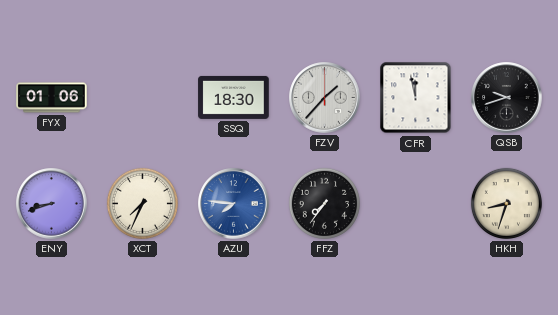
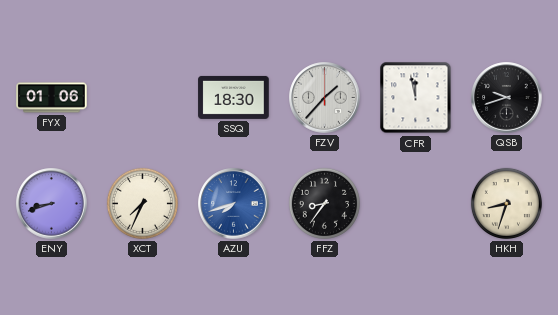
AZU: 7:46 -> 7:42
FFZ: 7:36 -> 8:36
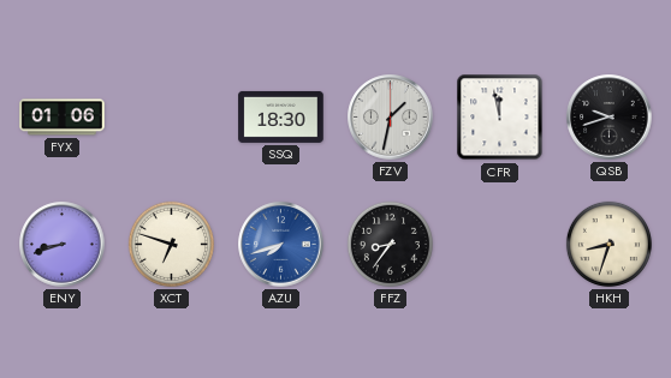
FZV: 1:37 -> 1:32
XCT: 7:34 -> 6:48
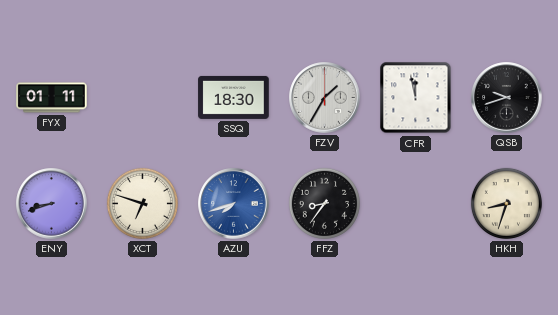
FYX: 01:06 -> 01:11
FZV: 1:32 -> 1:35
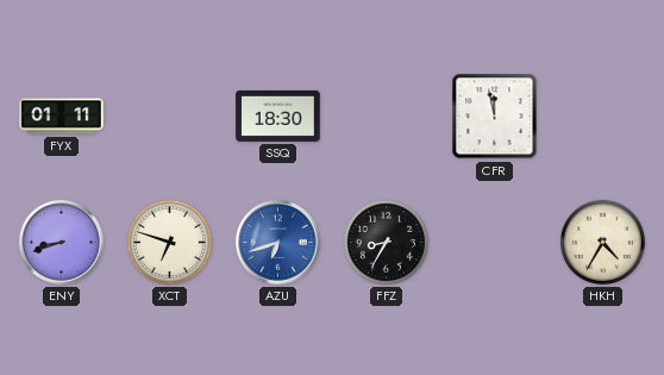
FZV: 1:35 -> none
QSB: 9:42 -> none
AZU: 7:42 -> 6:42
FFZ: 8:36 -> 8:35
HKH: 8:33 -> 4:35
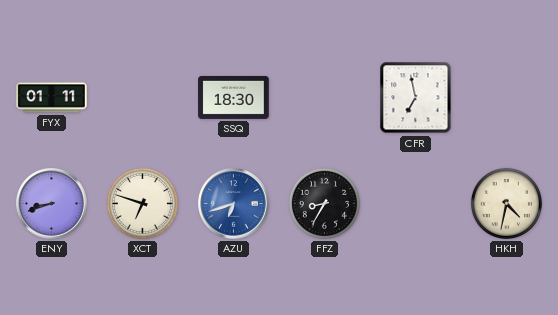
CFR: 11:58 -> 6:58
HKH: 4:35 -> 4:32
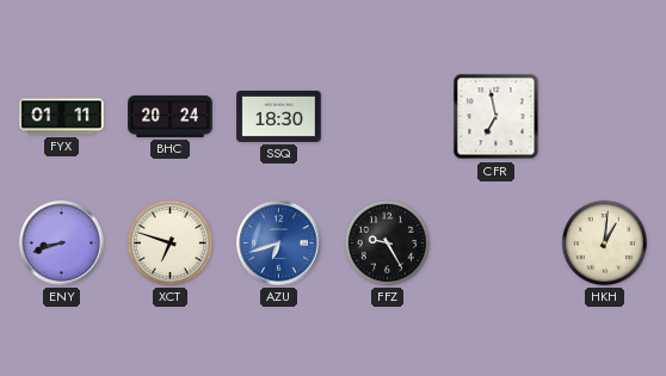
BHC: none -> 20:24
FFZ: 8:35 -> 9:25
HKH: 4:32 -> 1:01
